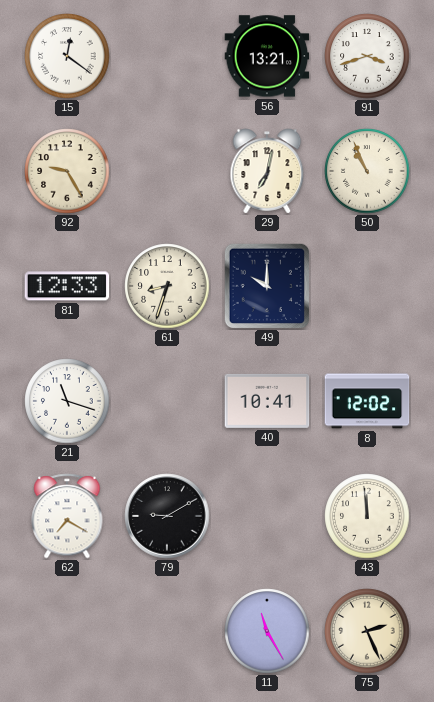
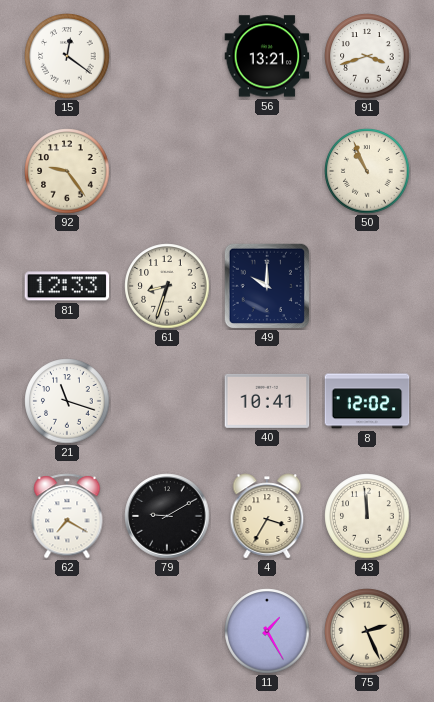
92: 9:25 -> 9:24
29: 7:02 -> none
4: none -> 3:35
11: 11:25 -> 1:25
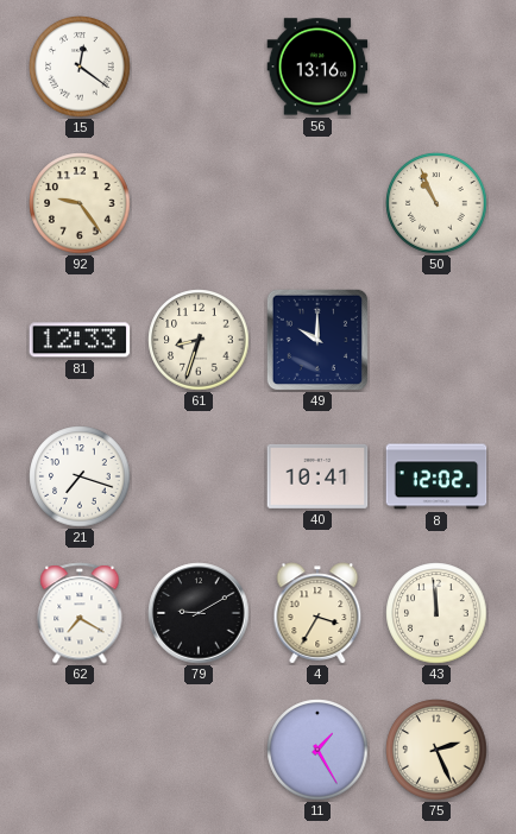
56: 13:21 -> 13:16
91: 3:42 -> none
21: 11:18 -> 7:18
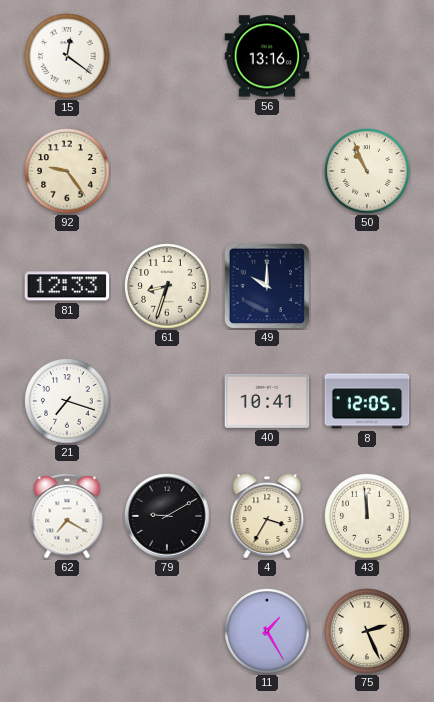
8: 12:02 -> 12:05
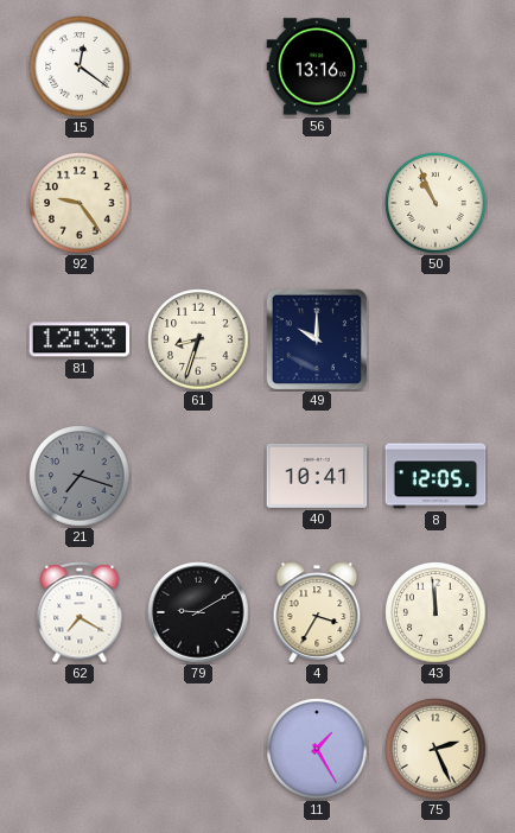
21 dial: white -> grey
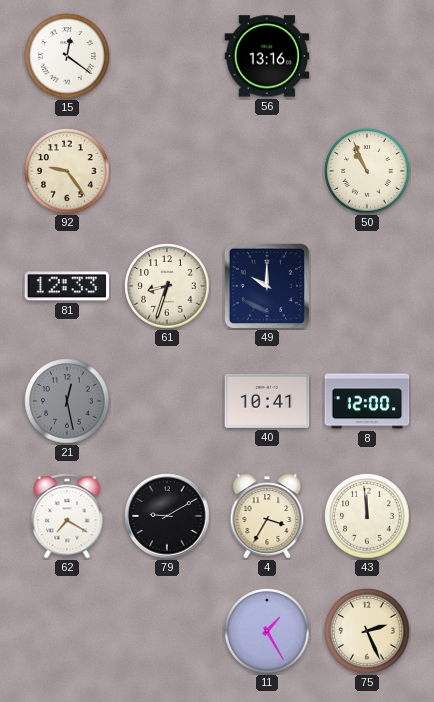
21: 7:18 -> 12:28
8: 12:05 -> 12:00
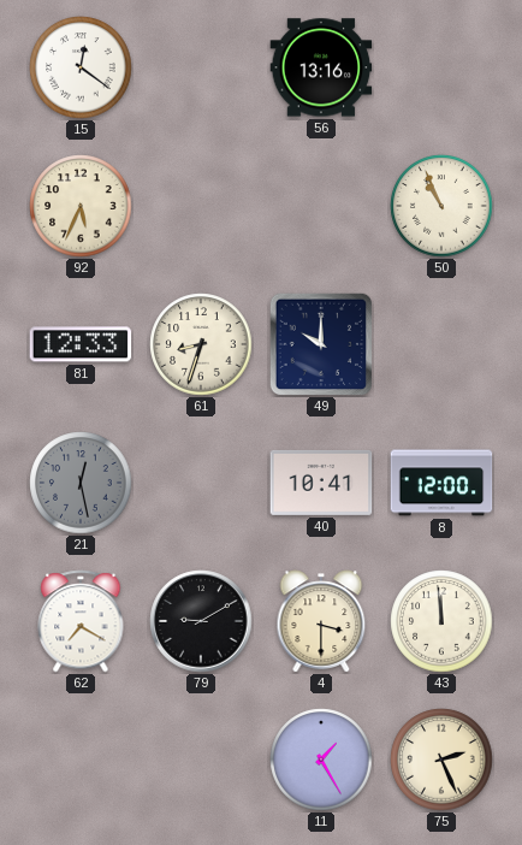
92: 9:24 -> 5:34
4: 3:35 -> 3:30
